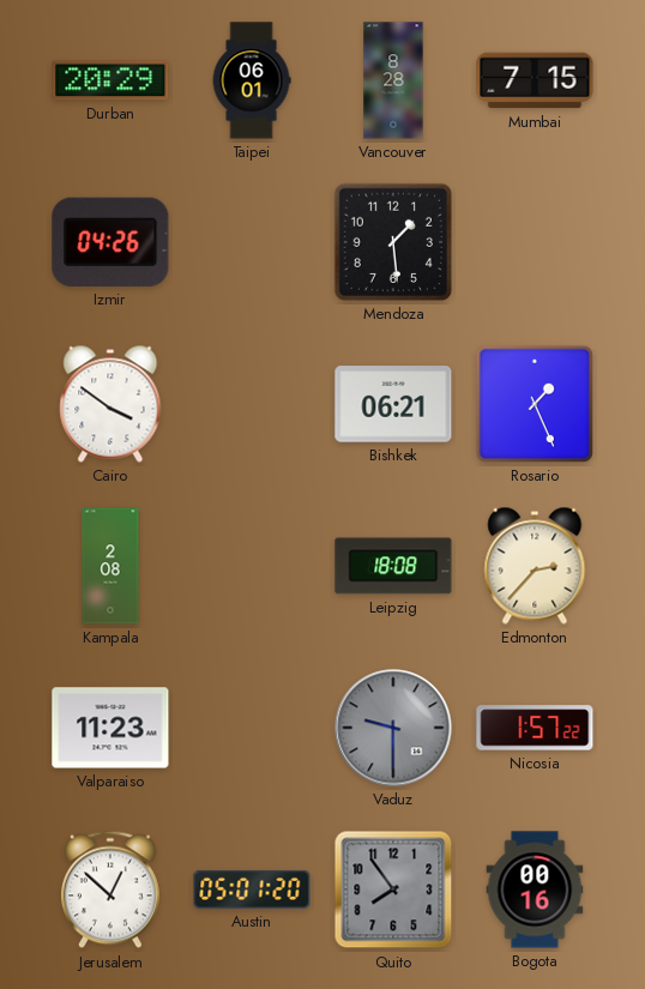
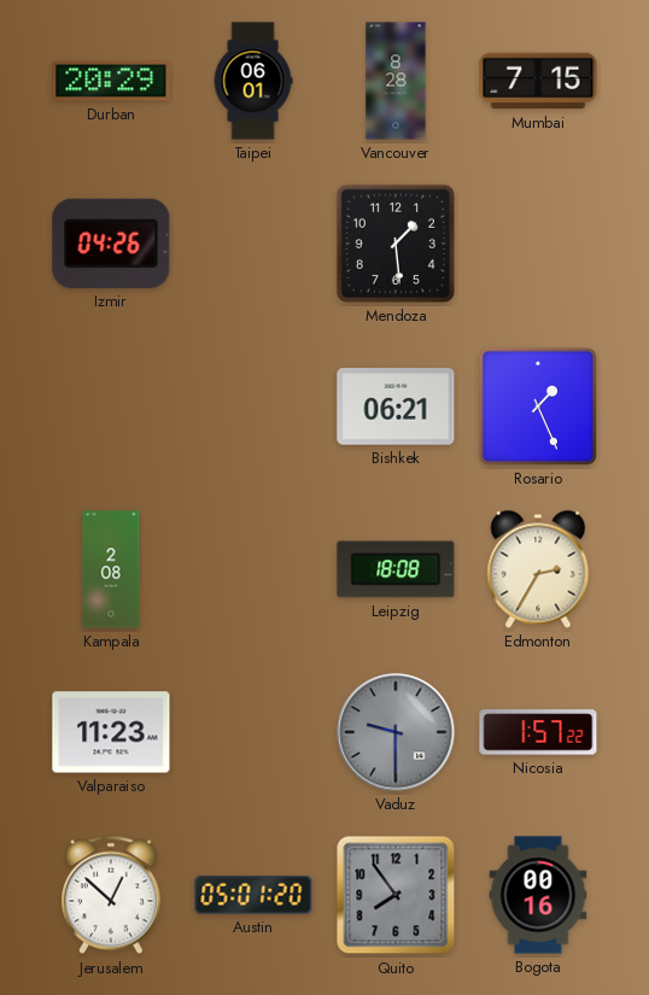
Cairo: 3:51 -> none
Edmonton: 2:37 -> 2:35
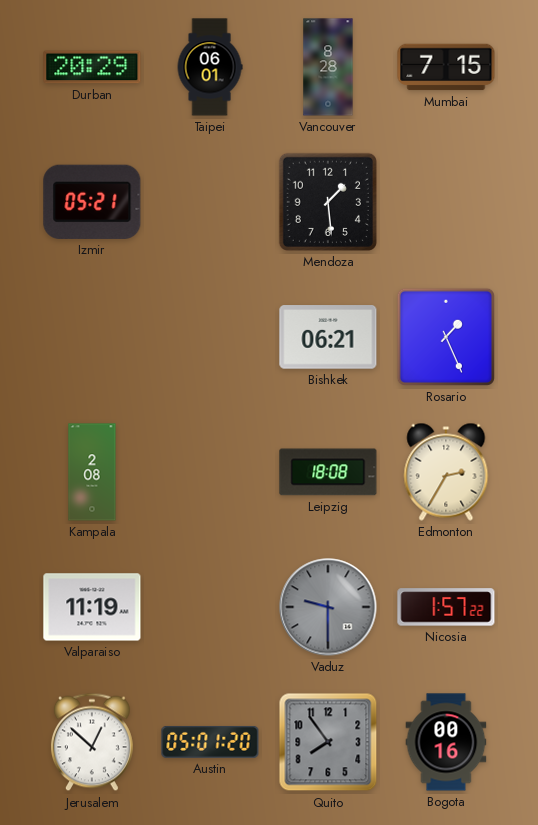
Izmir: 04:26 -> 05:21
Valparaiso: 11:23 -> 11:19
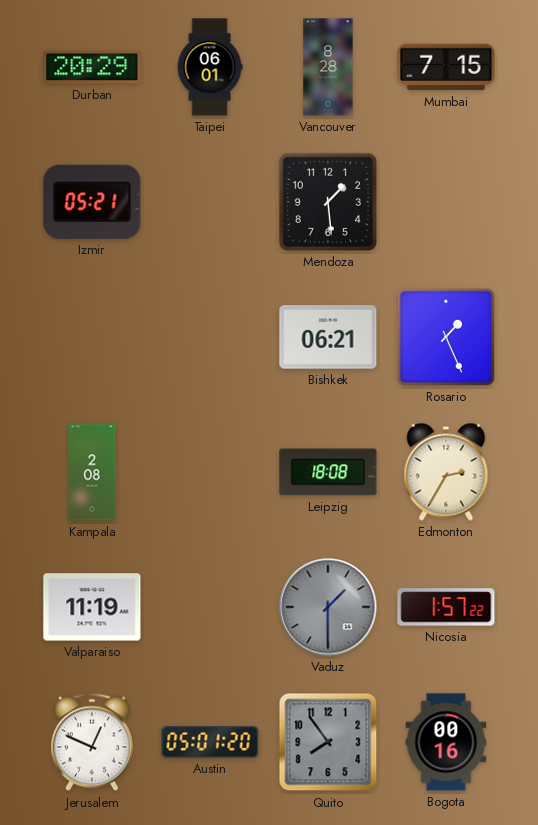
Vaduz: 9:30 -> 1:30
Jerusalem: 12:52 -> 12:49
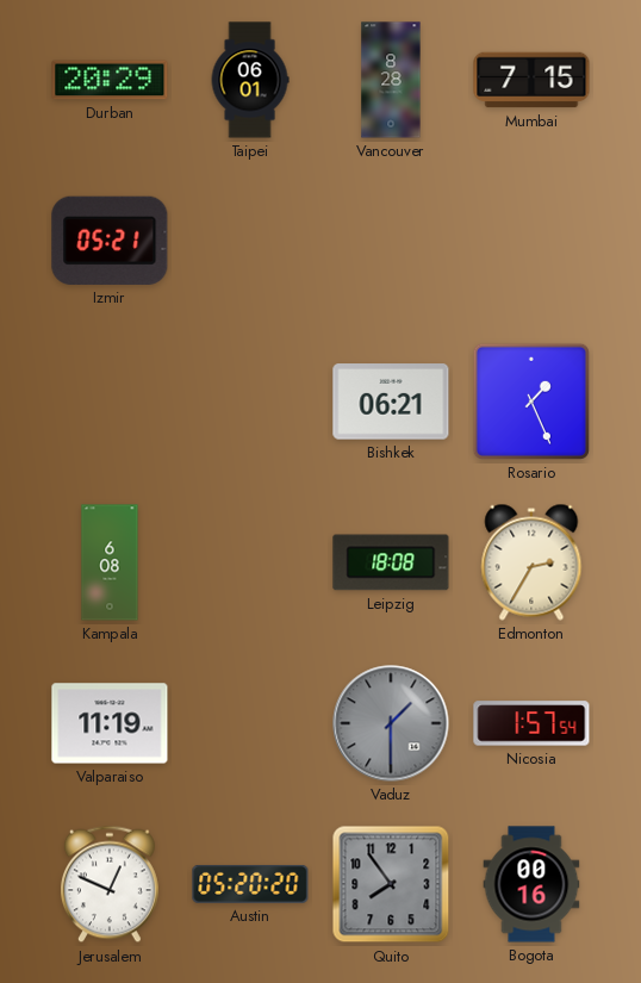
Mendoza: 1:29 -> none
Kampala: 2:08 -> 6:08
Nicosia: 1:57:22 -> 1:57:54
Austin: 05:01 -> 05:20
